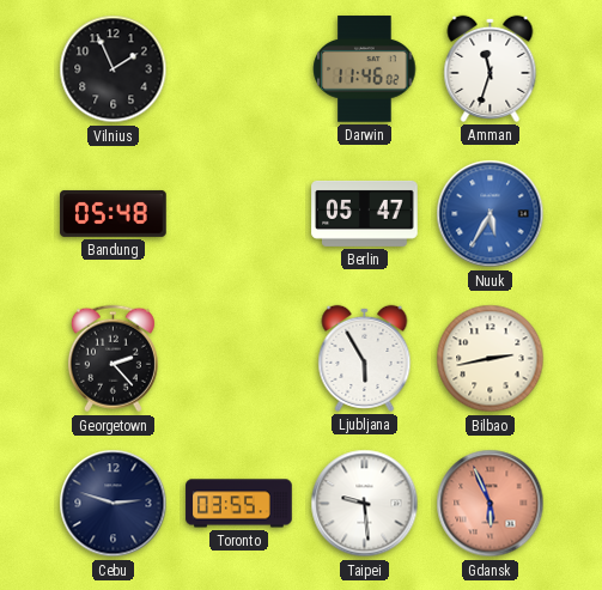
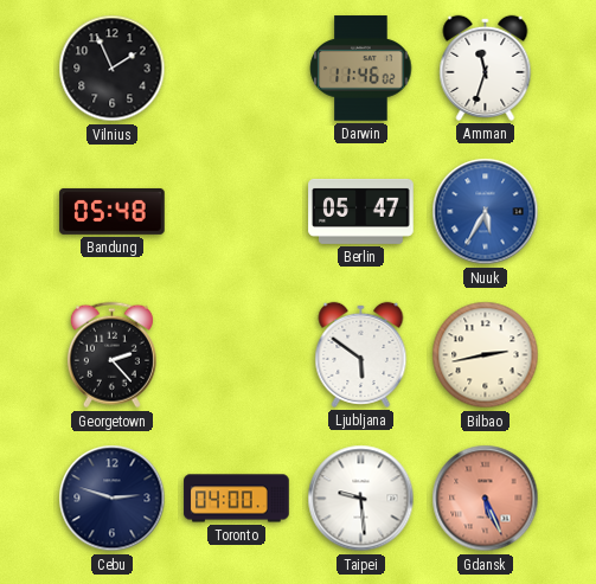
Ljubljana: 5:55 -> 5:51
Toronto: 03:55 -> 04:00
Gdansk: 5:56 -> 5:26
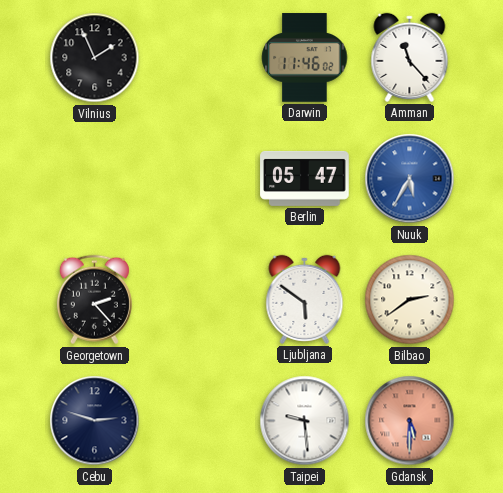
Amman: 11:33 -> 11:23
Bandung: 05:48 -> none
Bilbao: 2:43 -> 2:39
Toronto: 04:00 -> none
Gdansk: 5:26 -> 5:30
